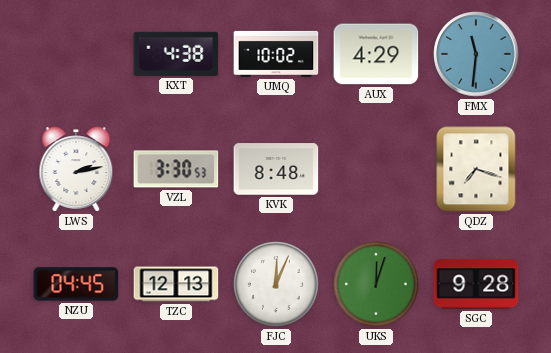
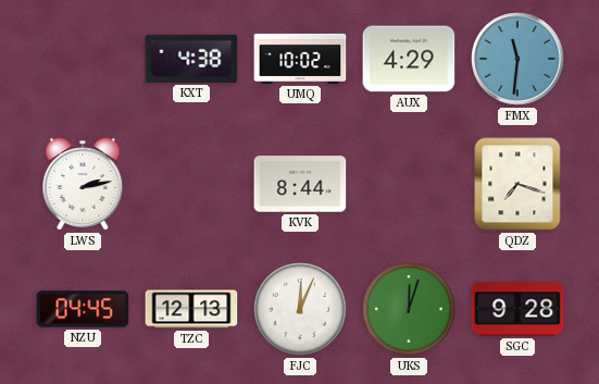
VZL: 3:30 -> none
KVK: 8:48 -> 8:44
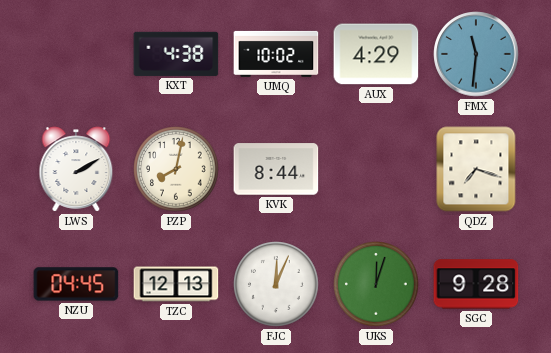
LWS: 2:13 -> 2:10
PZP: none -> 8:02
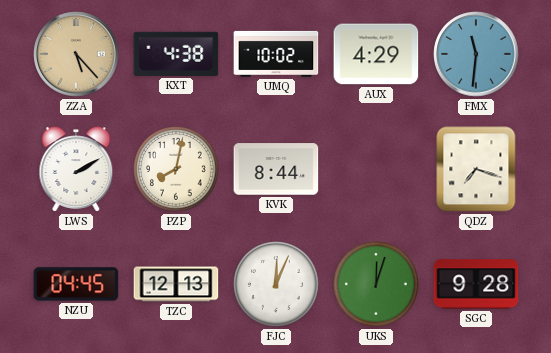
ZZA: none -> 5:23
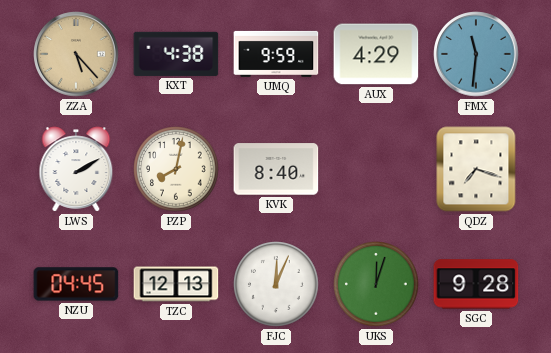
UMQ: 10:02 -> 9:59
KVK: 8:44 -> 8:40
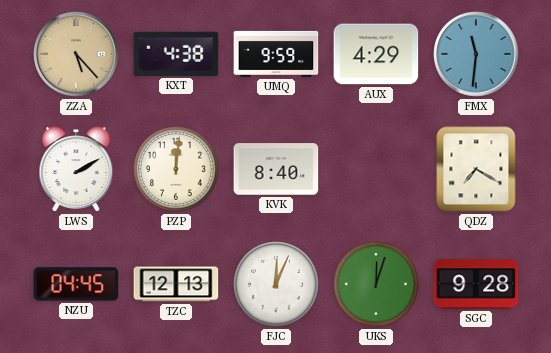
PZP: 8:02 -> 12:01
QDZ: 7:18 -> 7:20
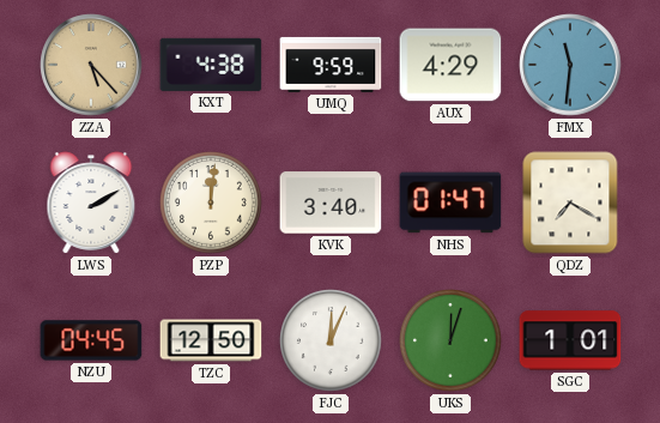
KVK: 8:40 -> 3:40
NHS: none -> 01:47
TZC: 12:13 -> 12:50
SGC: 9:28 -> 1:01
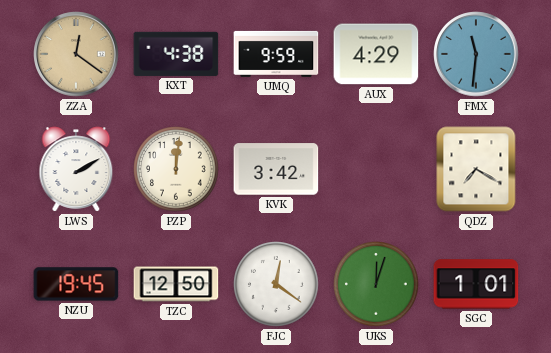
ZZA: 5:23 -> 12:21
KVK: 3:40 -> 3:42
NHS: 01:47 -> none
NZU: 04:45 -> 19:45
FJC: 12:04 -> 12:21
